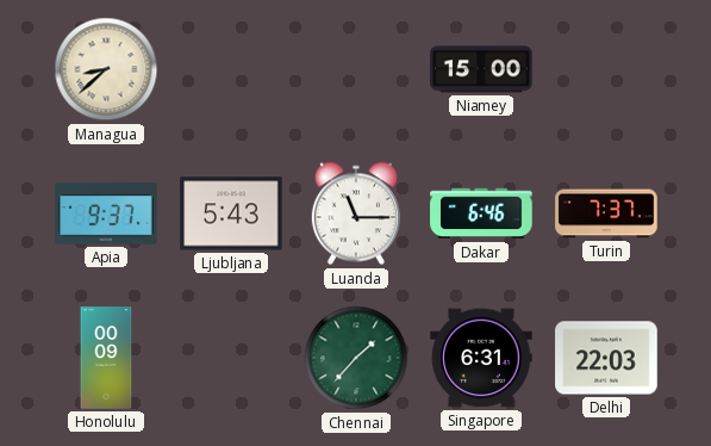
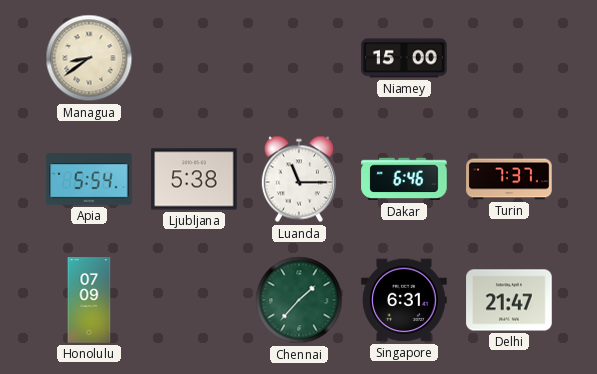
Managua: 8:38 -> 8:39
Apia: 9:37 -> 5:54
Ljubljana: 5:43 -> 5:38
Honolulu: 00:09 -> 07:09
Delhi: 22:03 -> 21:47
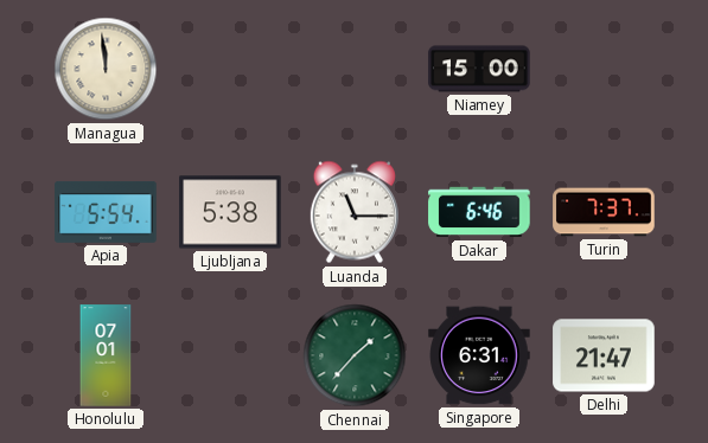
Managua: 8:39 -> 11:59
Honolulu: 07:09 -> 07:01
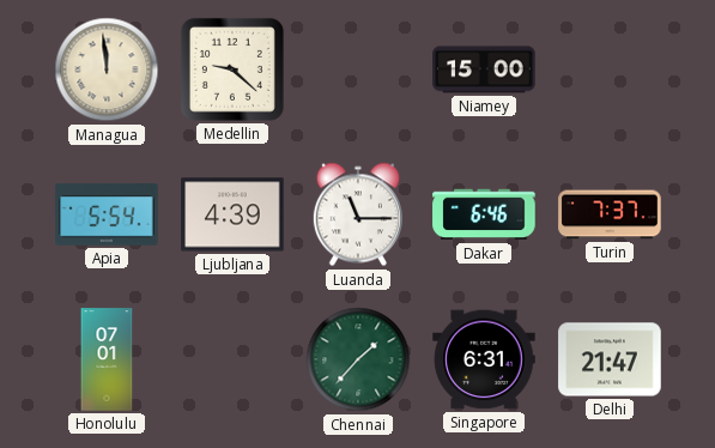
Medellin: none -> 9:22
Ljubljana: 5:38 -> 4:39
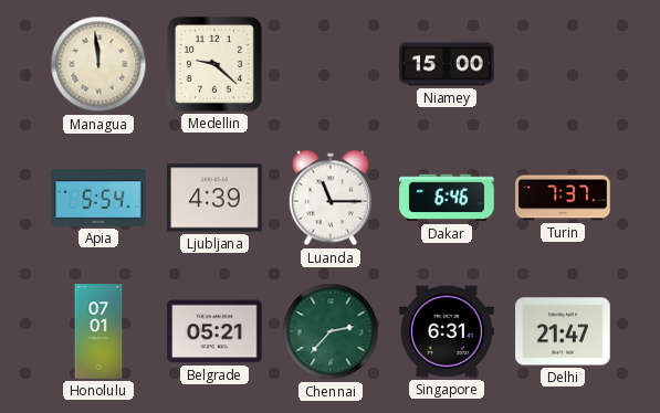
Belgrade: none -> 05:21
Chennai: 1:37 -> 2:37
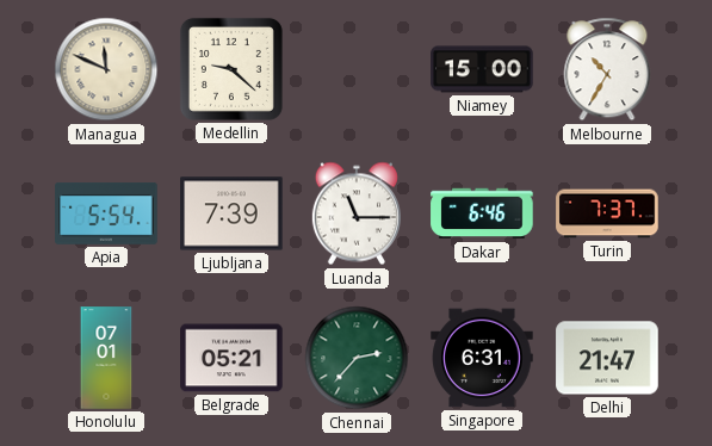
Managua: 11:59 -> 11:49
Melbourne: none -> 10:35
Ljubljana: 4:39 -> 7:39
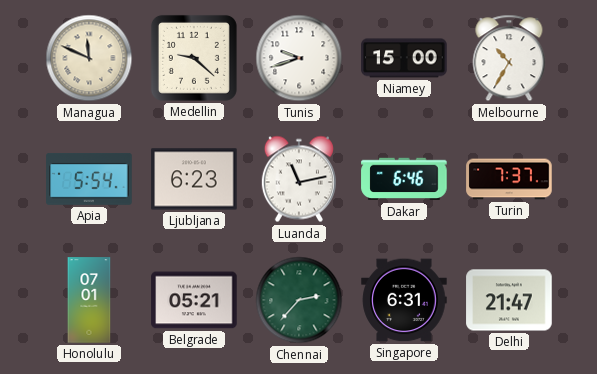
Tunis: none -> 9:42
Ljubljana: 7:39 -> 6:23
Luanda: 11:15 -> 11:13
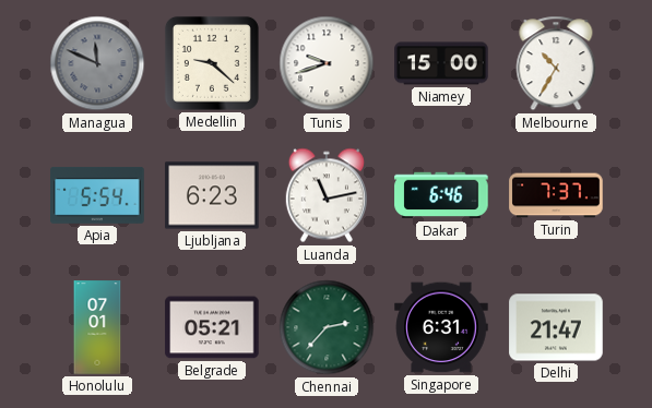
Managua dial: cream -> grey
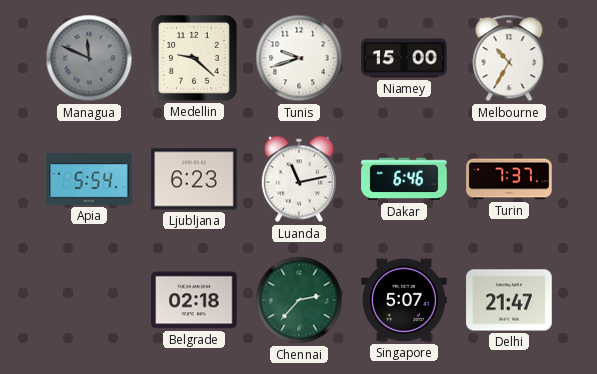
Honolulu: 07:01 -> none
Belgrade: 05:21 -> 02:18
Singapore: 6:31 -> 5:07
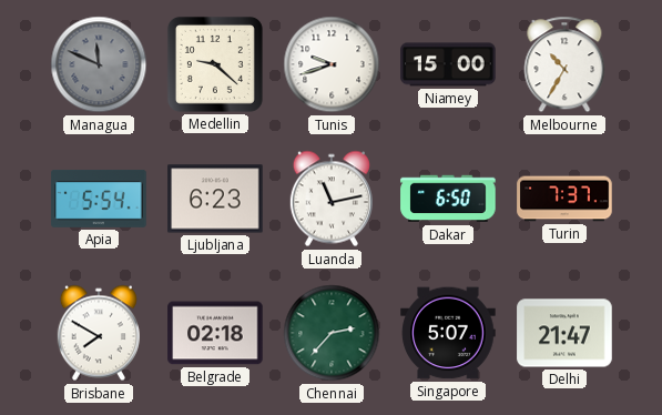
Dakar: 6:46 -> 6:50
Brisbane: none -> 7:50
